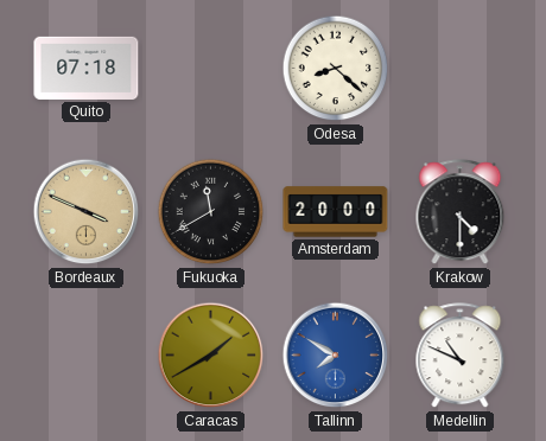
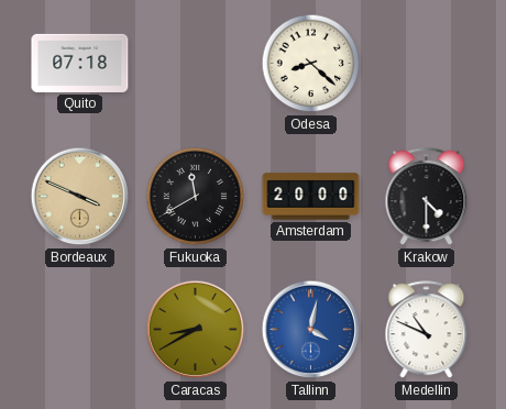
Caracas: 1:40 -> 8:40
Tallinn: 7:50 -> 4:02
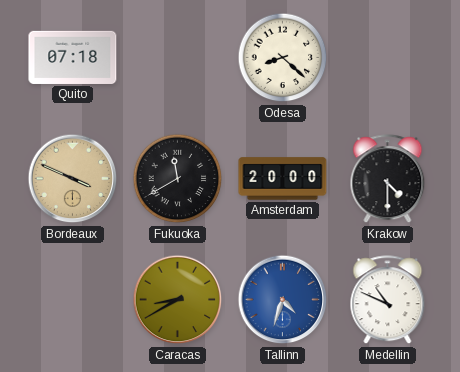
Tallinn: 4:02 -> 4:33
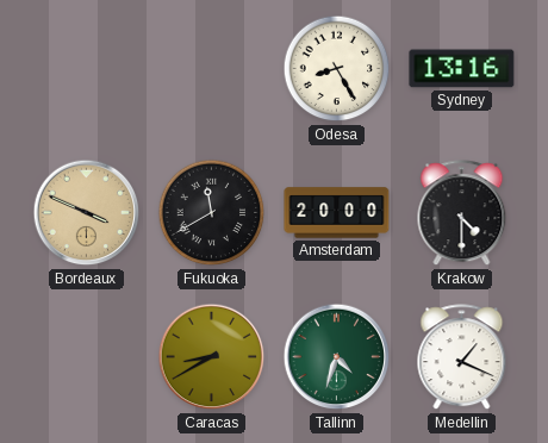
Quito: 07:18 -> none
Odesa: 8:22 -> 8:25
Sydney: none -> 13:16
Tallinn dial: blue -> green
Medellin: 10:49 -> 1:19
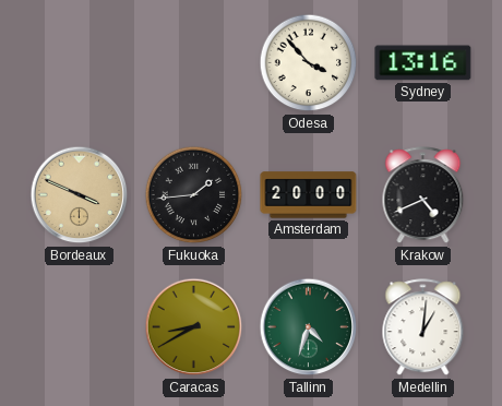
Odesa: 8:25 -> 3:53
Fukuoka: 11:40 -> 1:44
Krakow: 4:30 -> 4:41
Medellin: 1:19 -> 1:01
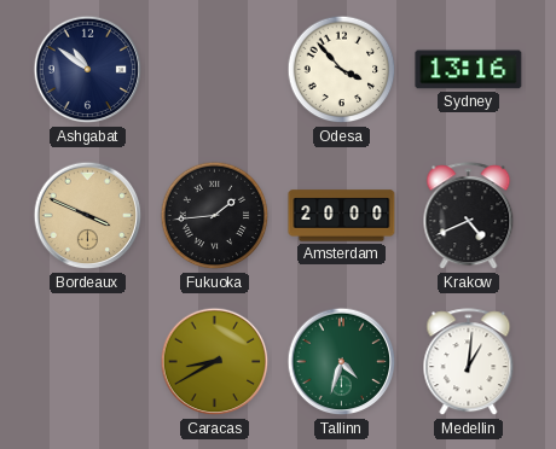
Ashgabat: none -> 10:51
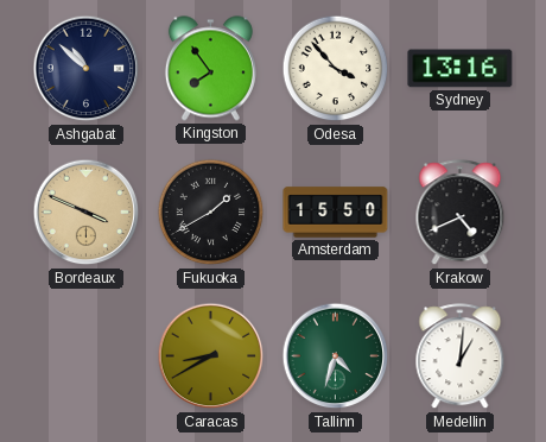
Ashgabat: 10:51 -> 10:52
Kingston: none -> 7:54
Fukuoka: 1:44 -> 1:40
Amsterdam: 20:00 -> 15:50
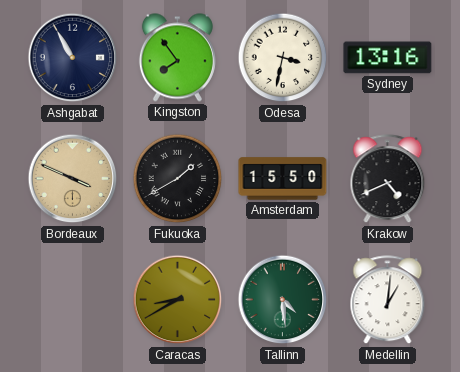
Ashgabat: 10:52 -> 10:55
Odesa: 3:53 -> 3:32
Tallinn: 4:33 -> 4:29
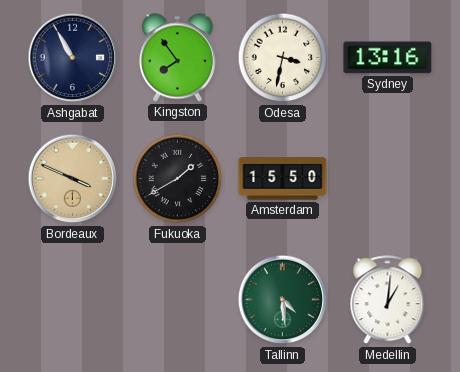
Krakow: 4:41 -> none
Caracas: 8:40 -> none
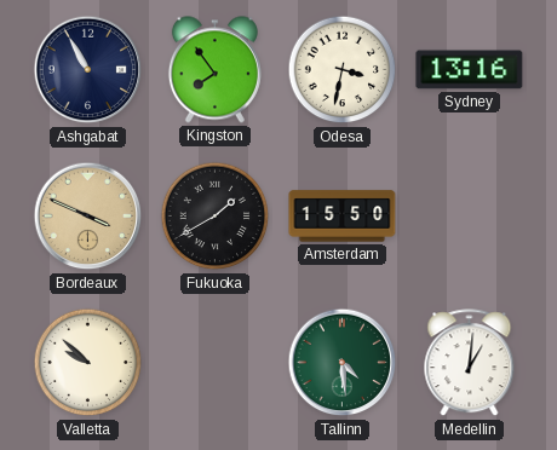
Valletta: none -> 9:52
